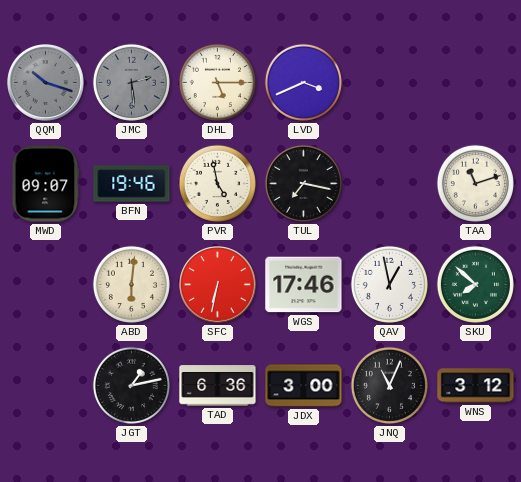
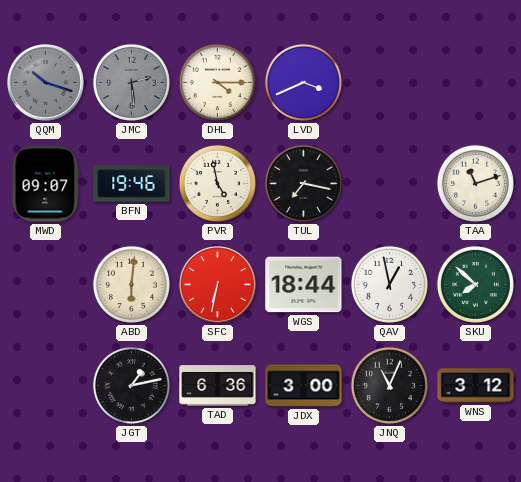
DHL: 5:15 -> 4:15
WGS: 17:46 -> 18:44
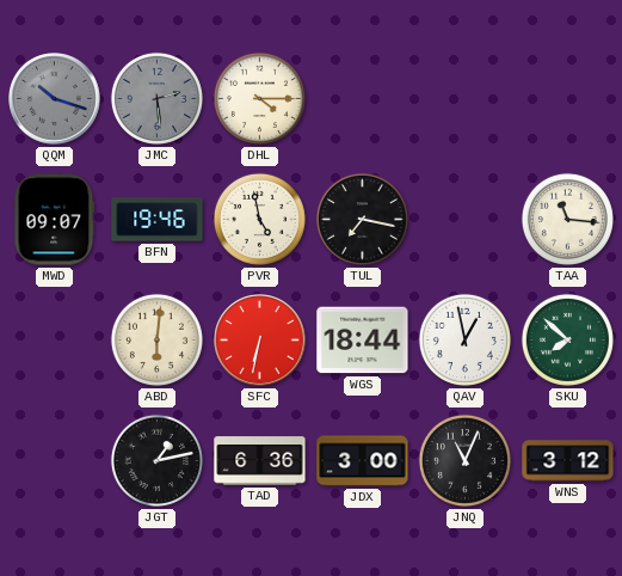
LVD: 3:41 -> none
TAA: 11:12 -> 11:16
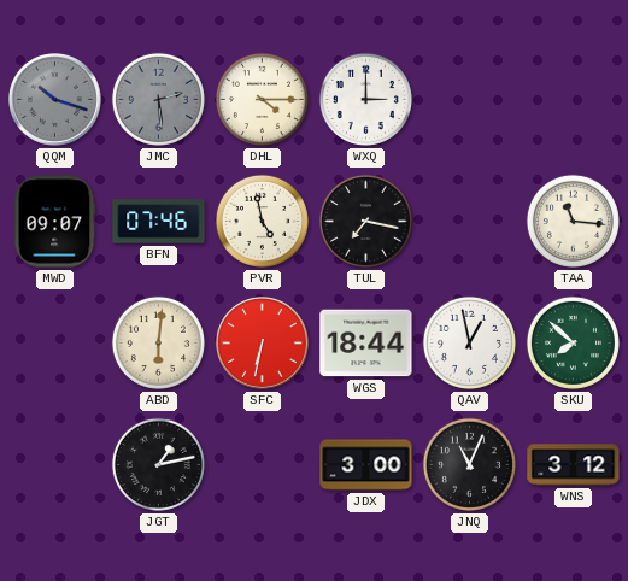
WXQ: none -> 3:00
BFN: 19:46 -> 07:46
TAD: 6:36 -> none
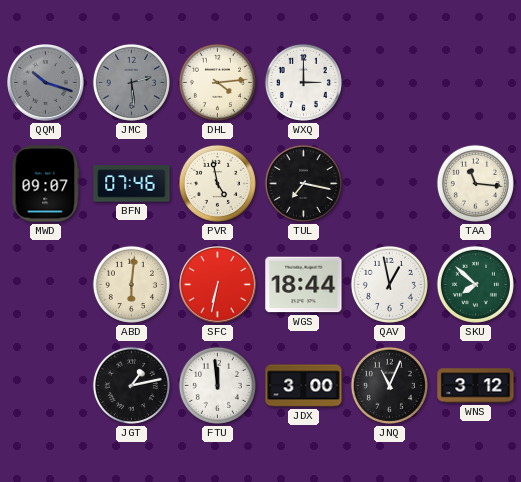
DHL: 4:15 -> 4:14
FTU: none -> 11:59
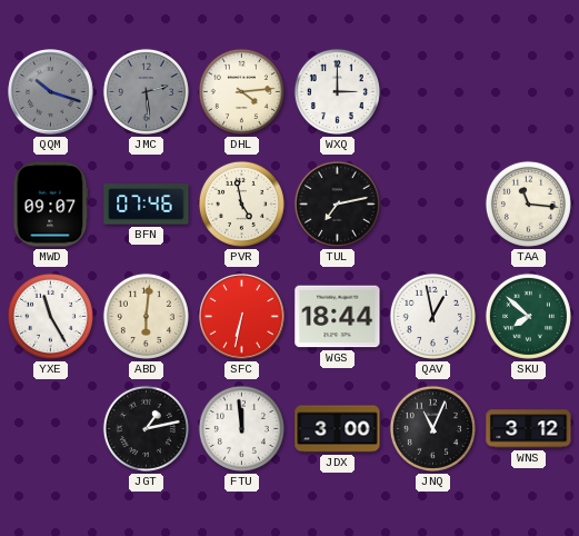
TUL: 7:17 -> 7:13
YXE: none -> 11:25
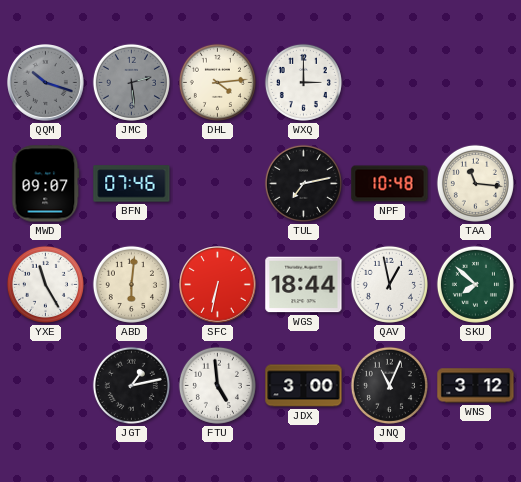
PVR: 4:58 -> none
NPF: none -> 10:48
FTU: 11:59 -> 4:59
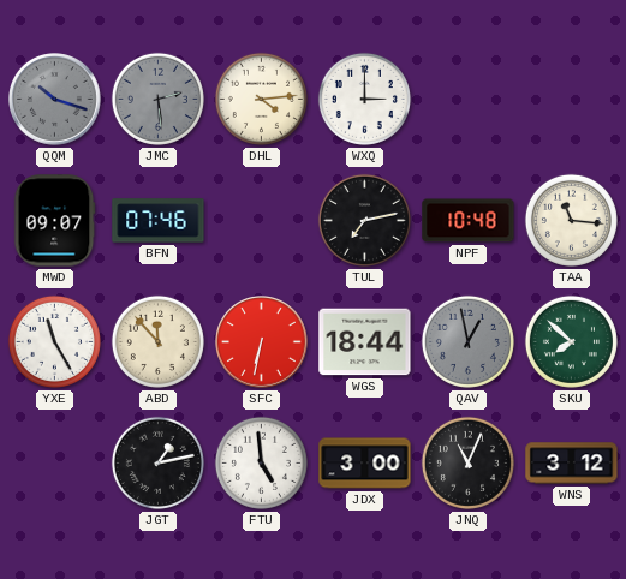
ABD: 6:01 -> 11:53
QAV dial: white -> grey
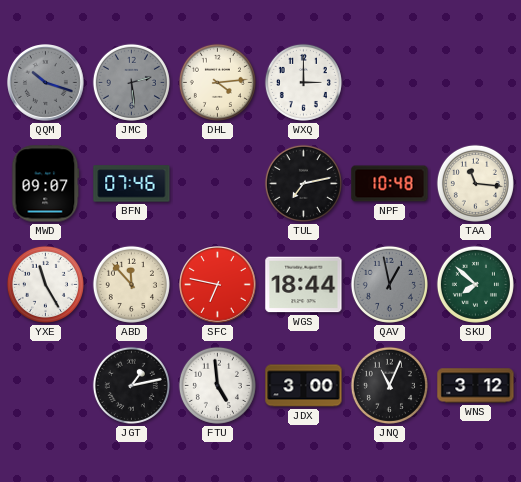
SFC: 6:32 -> 6:47
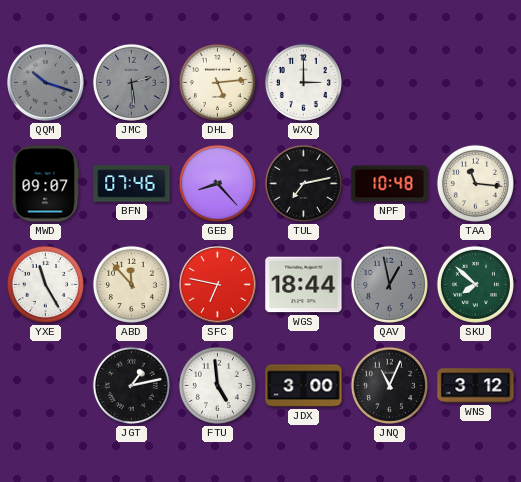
DHL: 4:14 -> 5:14
GEB: none -> 8:23
